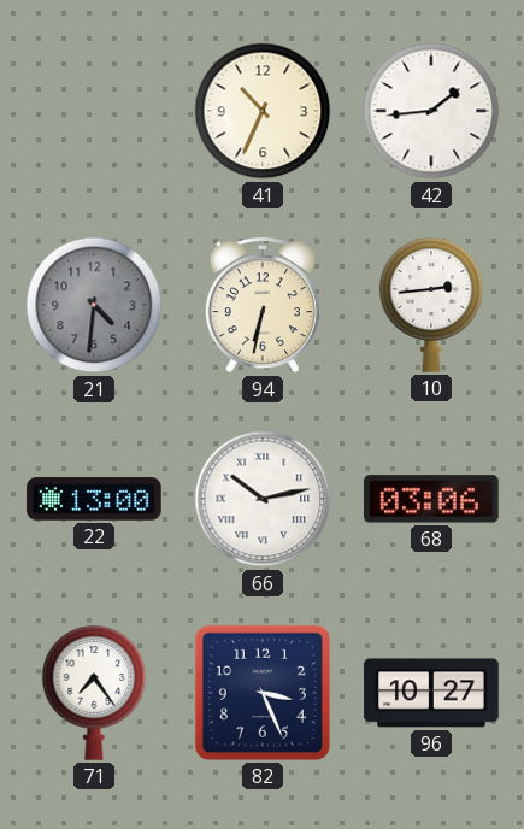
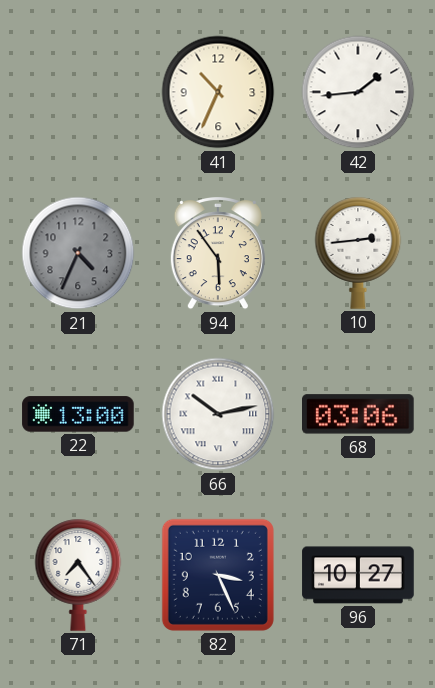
21: 4:31 -> 4:34
94: 6:32 -> 5:54
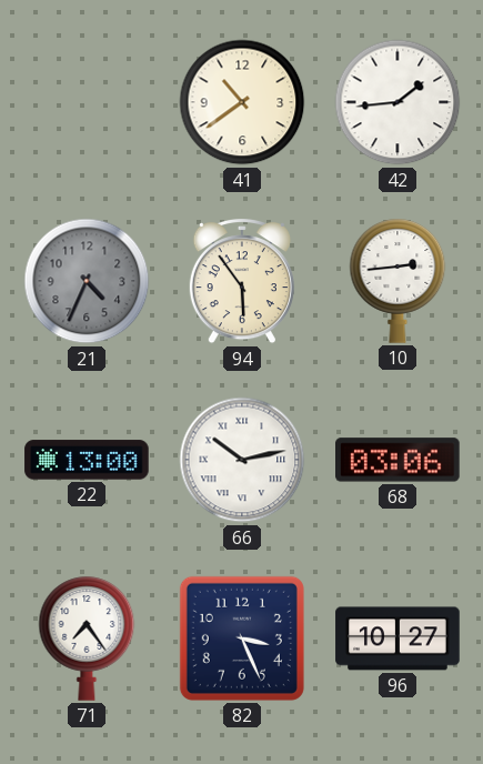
41: 10:34 -> 10:39
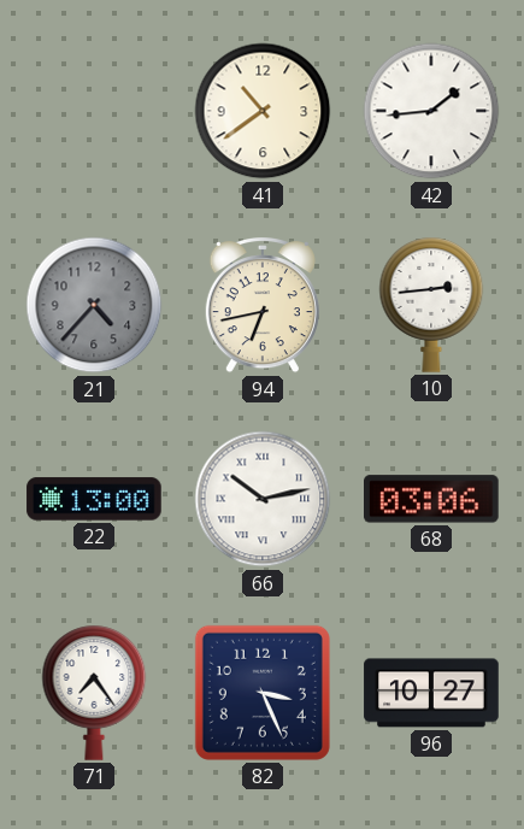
21: 4:34 -> 4:37
94: 5:54 -> 6:43
